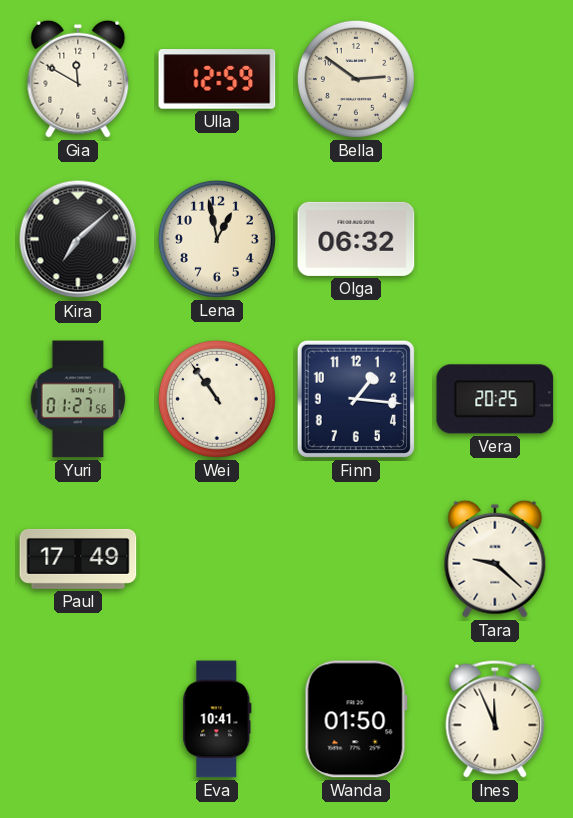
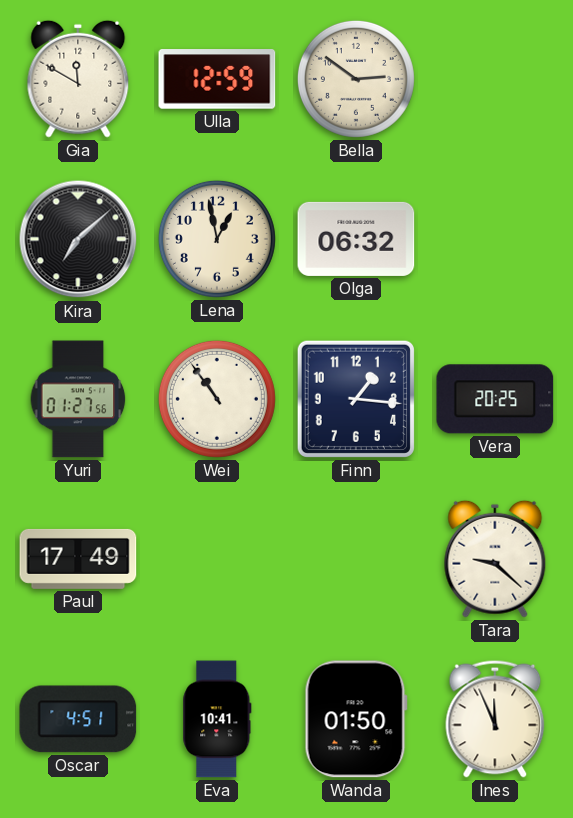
Oscar: none -> 4:51
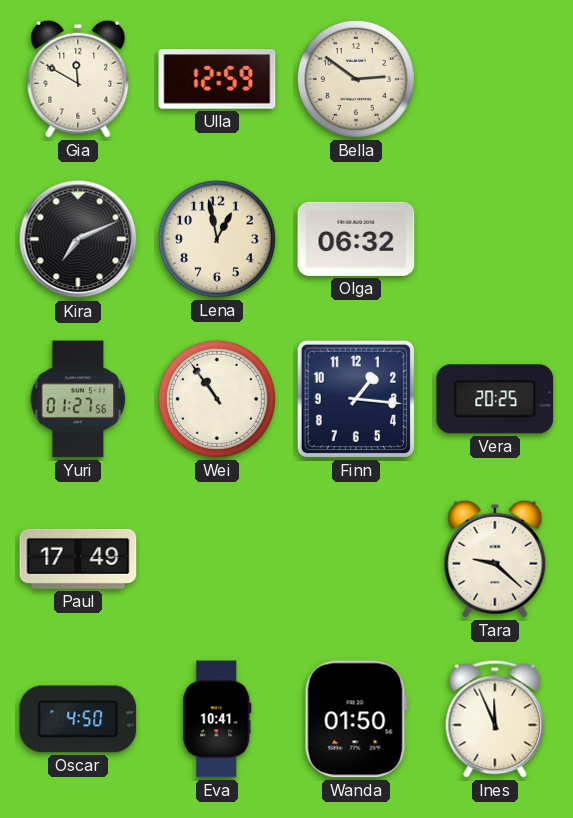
Kira: 7:08 -> 7:11
Oscar: 4:51 -> 4:50
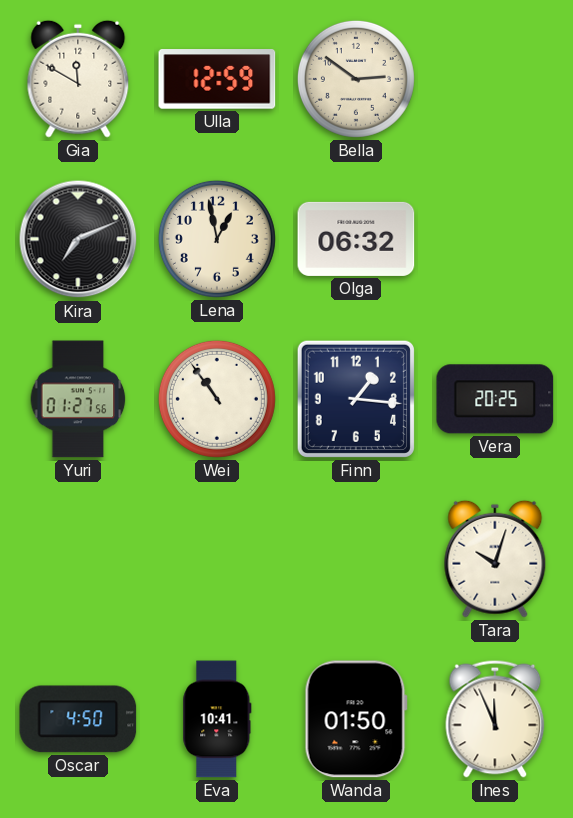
Paul: 17:49 -> none
Tara: 9:22 -> 10:03
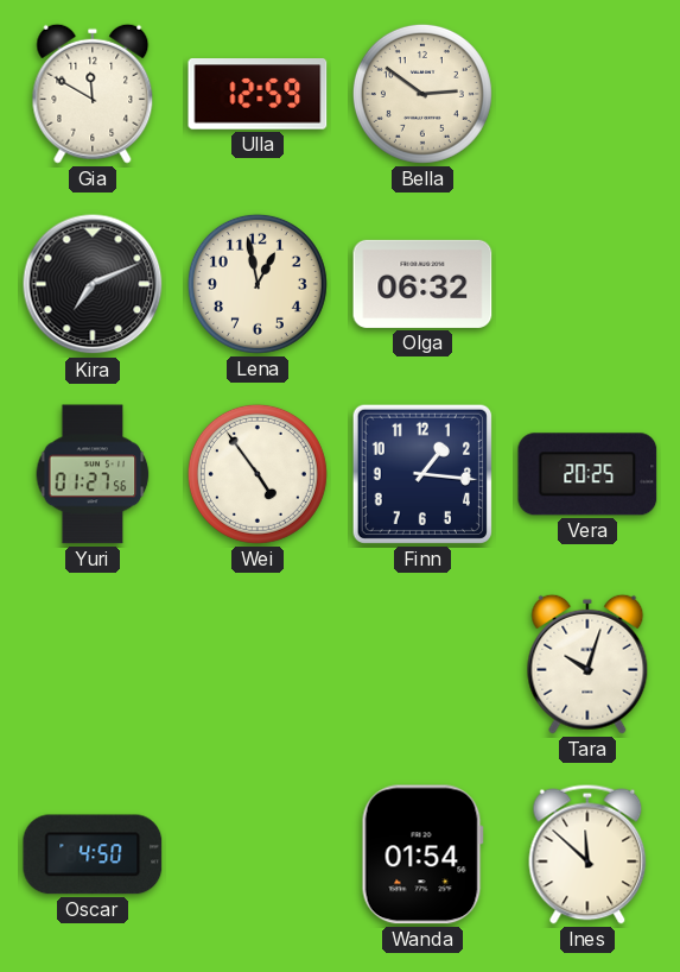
Wei: 10:54 -> 4:54
Eva: 10:41 -> none
Wanda: 01:50 -> 01:54
Ines: 11:56 -> 11:52
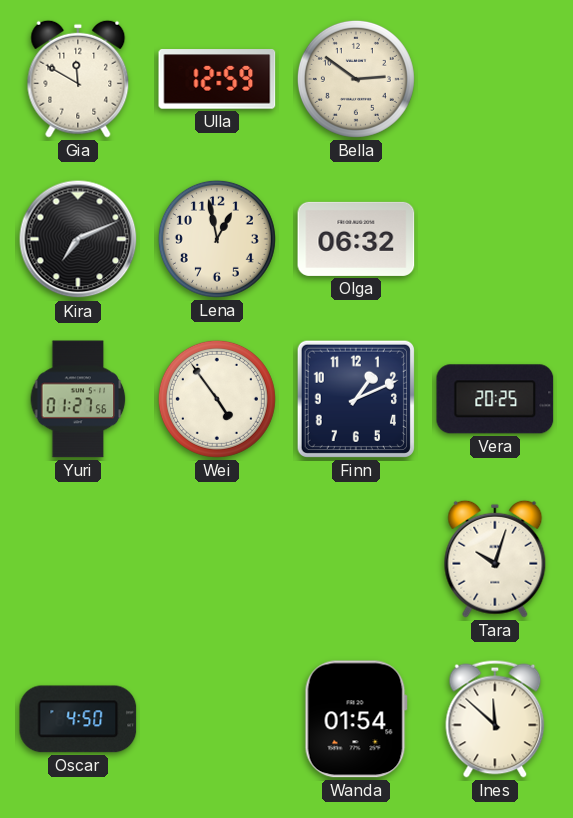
Finn: 1:16 -> 1:11
